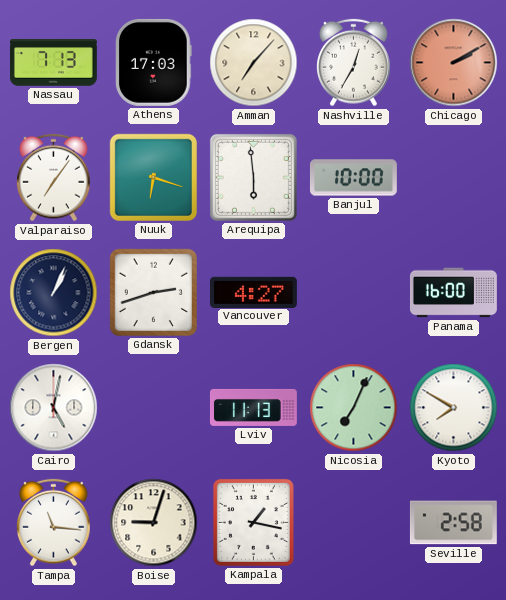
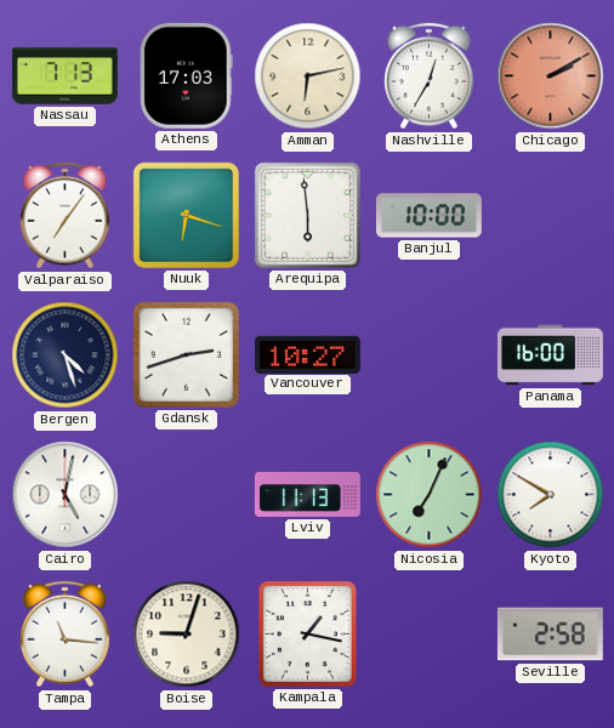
Amman: 7:07 -> 6:13
Bergen: 1:04 -> 4:27
Vancouver: 4:27 -> 10:27
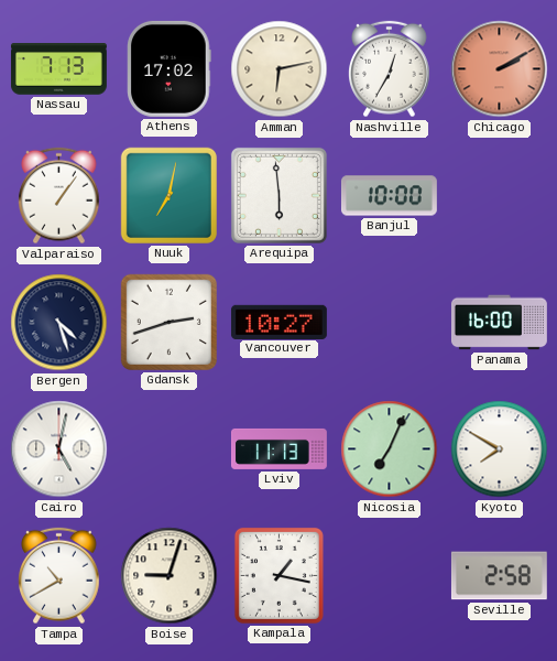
Athens: 17:03 -> 17:02
Valparaiso: 7:06 -> 1:06
Nuuk: 6:18 -> 7:02
Tampa: 11:16 -> 10:40
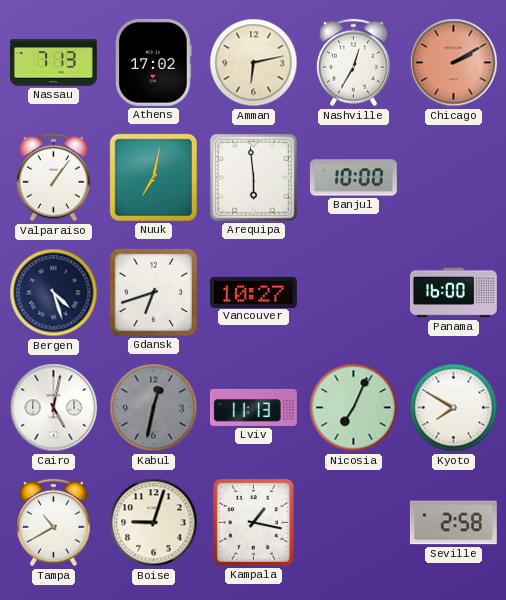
Gdansk: 2:42 -> 6:42
Kabul: none -> 12:32
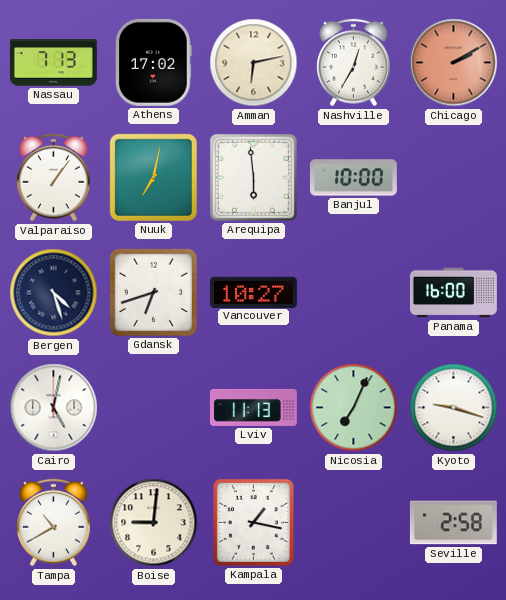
Kabul: 12:32 -> none
Kyoto: 7:50 -> 9:18
Boise: 9:03 -> 9:01
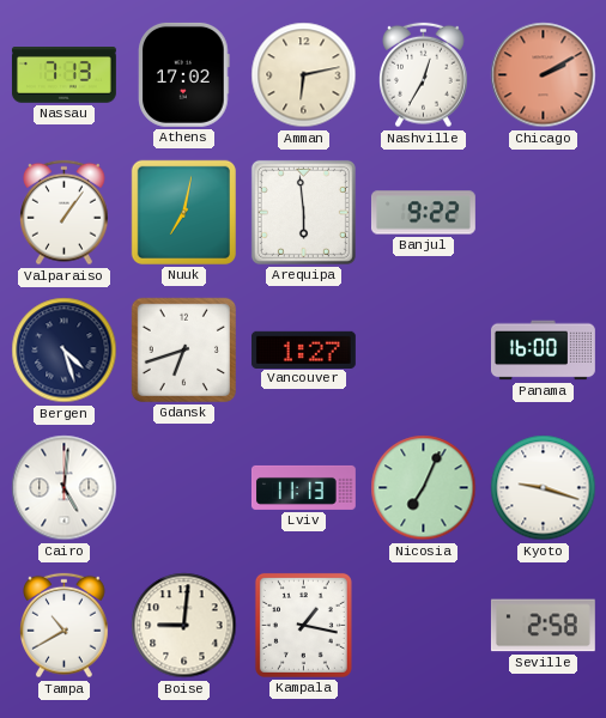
Banjul: 10:00 -> 9:22
Vancouver: 10:27 -> 1:27
Cairo: 5:02 -> 5:01
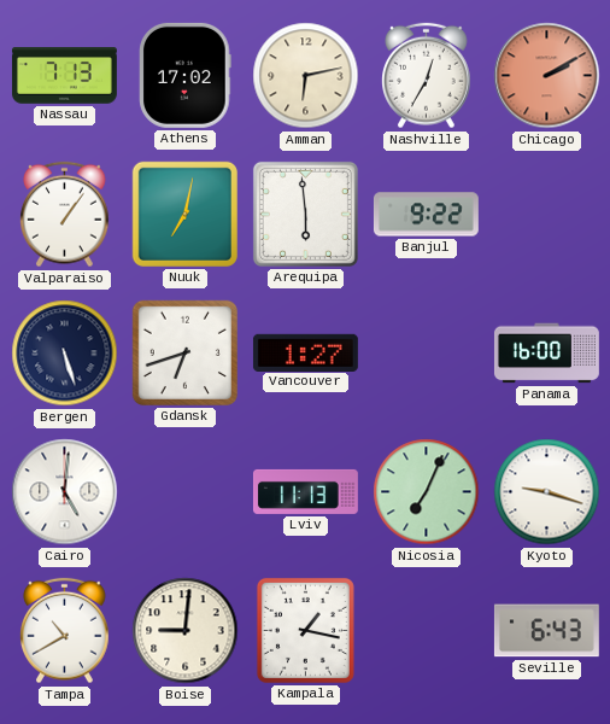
Bergen: 4:27 -> 5:27
Seville: 2:58 -> 6:43
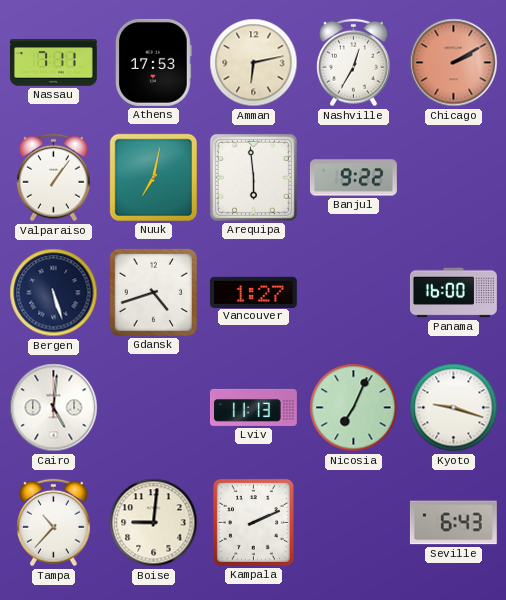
Nassau: 7:13 -> 7:11
Athens: 17:02 -> 17:53
Gdansk: 6:42 -> 4:42
Tampa: 10:40 -> 10:37
Kampala: 1:17 -> 2:11
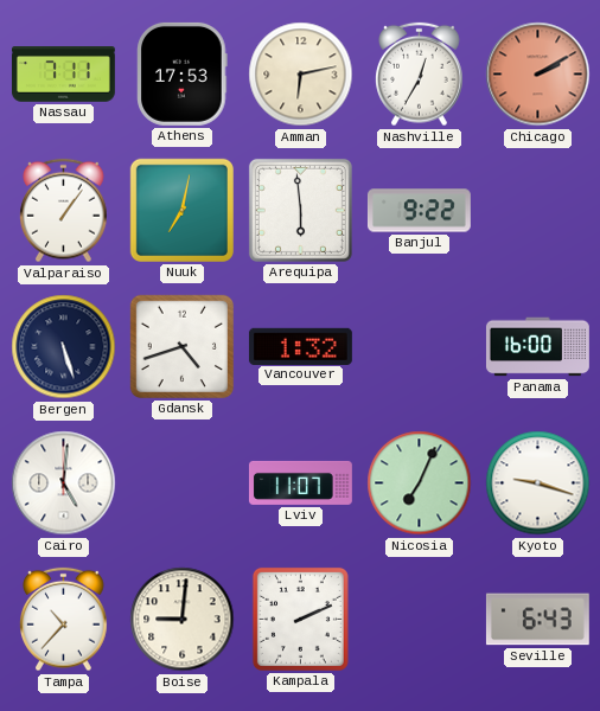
Vancouver: 1:27 -> 1:32
Lviv: 11:13 -> 11:07
